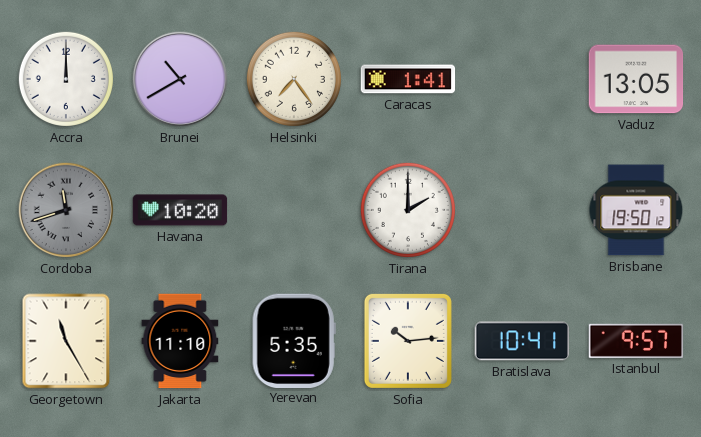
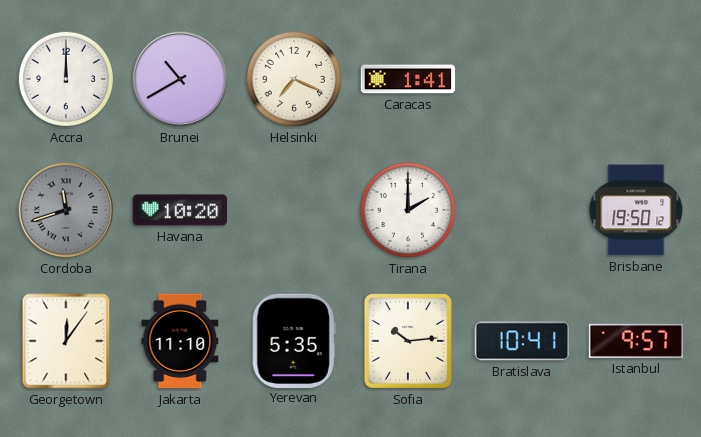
Helsinki: 7:24 -> 7:19
Vaduz: 13:05 -> none
Georgetown: 11:25 -> 12:06
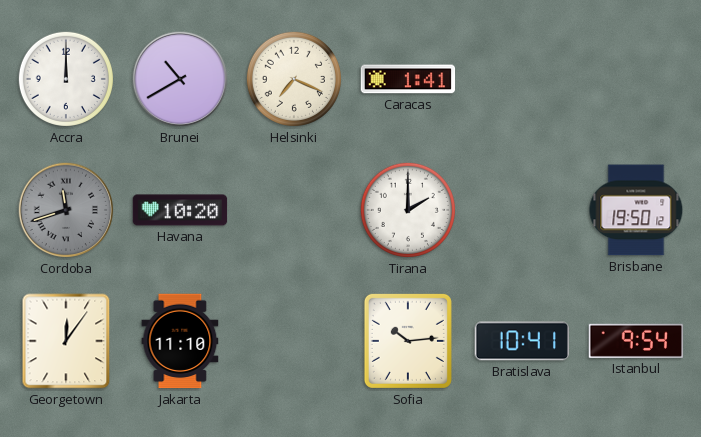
Yerevan: 5:35 -> none
Istanbul: 9:57 -> 9:54
